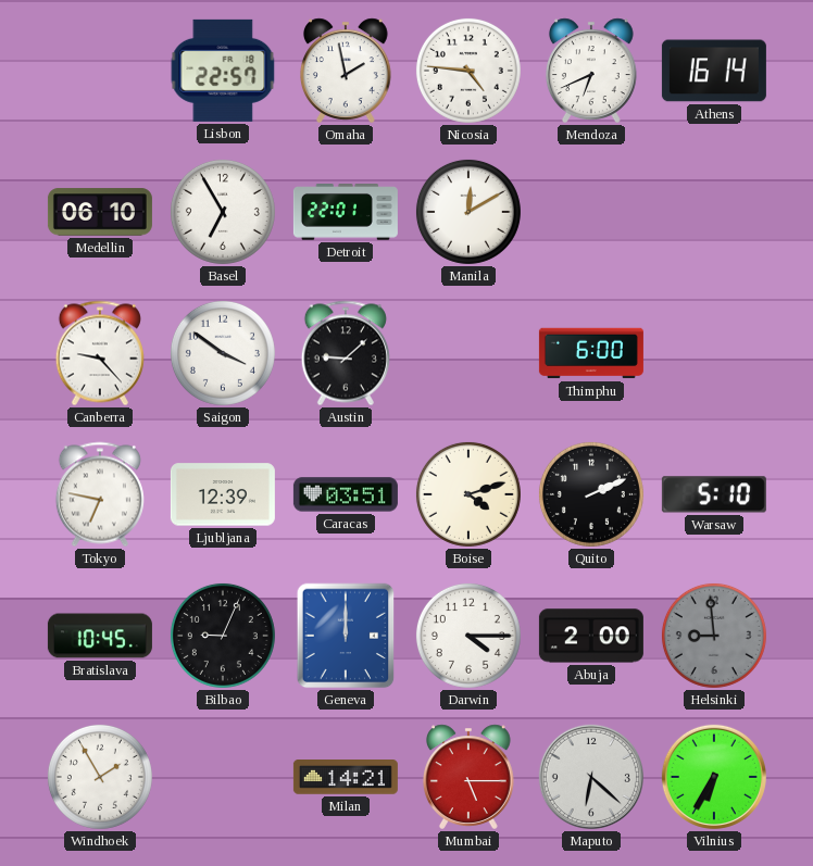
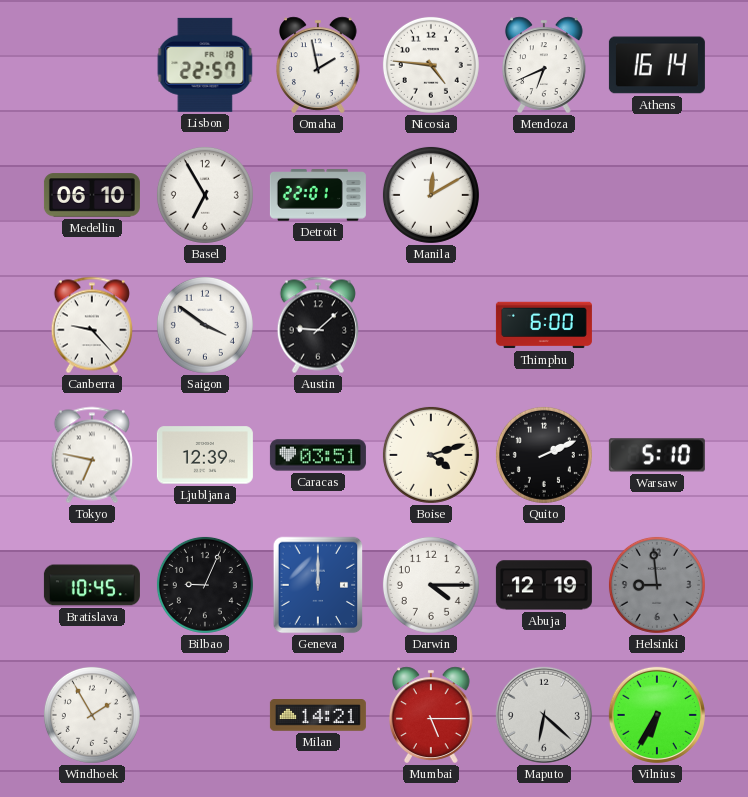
Abuja: 2:00 -> 12:19
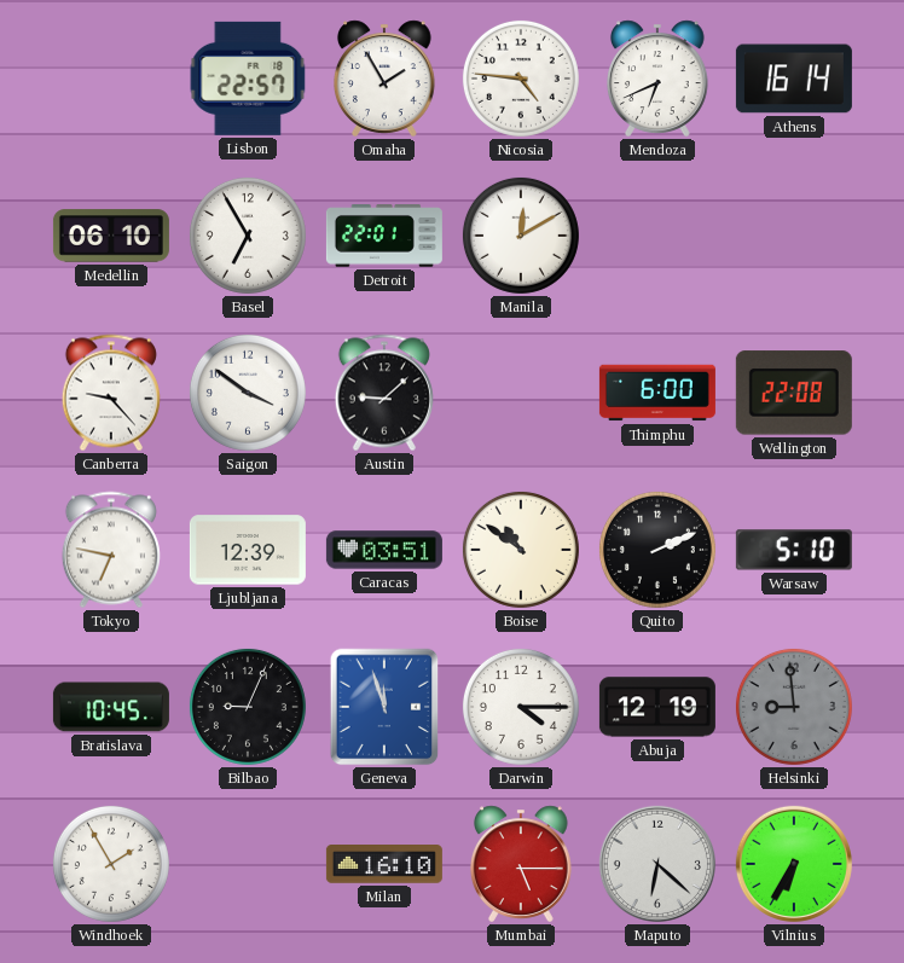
Omaha: 1:58 -> 1:55
Wellington: none -> 22:08
Boise: 4:12 -> 10:51
Geneva: 12:00 -> 11:57
Milan: 14:21 -> 16:10
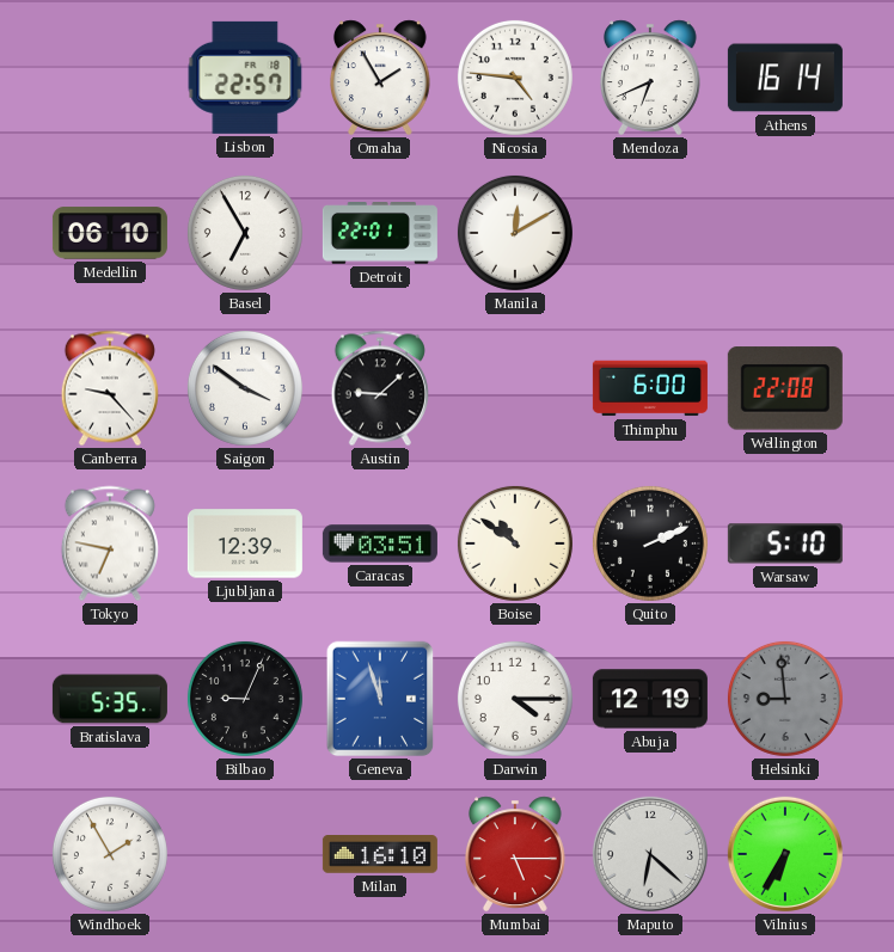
Bratislava: 10:45 -> 5:35
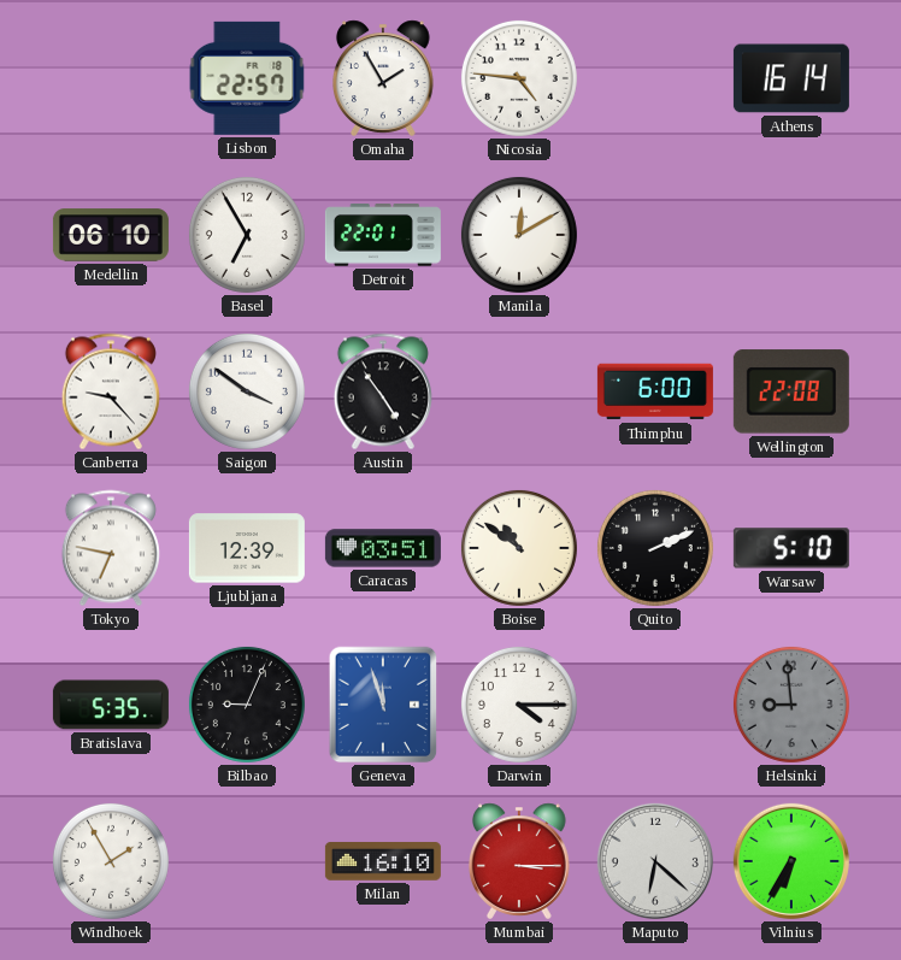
Mendoza: 6:41 -> none
Austin: 9:08 -> 4:54
Abuja: 12:19 -> none
Mumbai: 5:15 -> 3:15
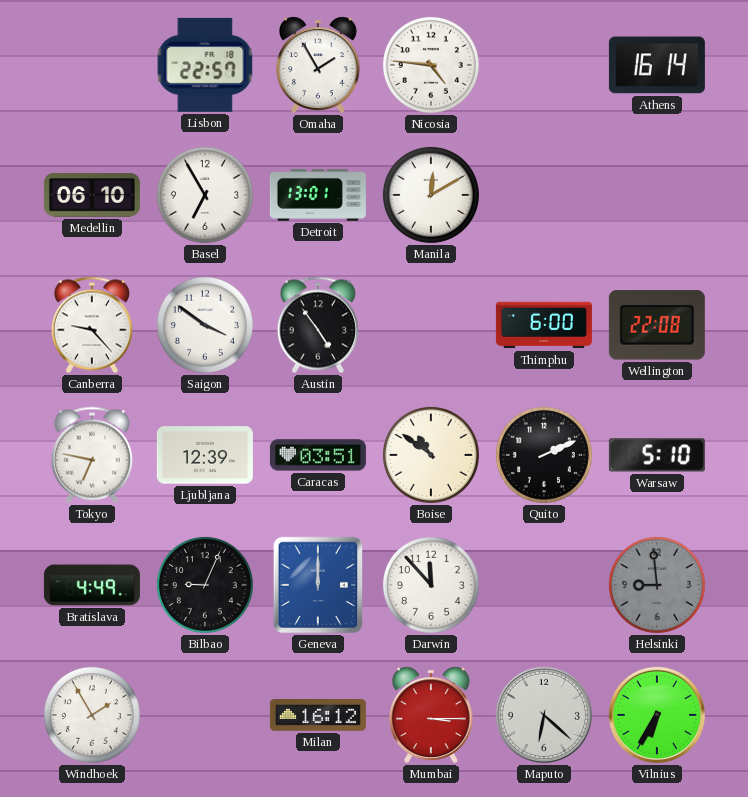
Detroit: 22:01 -> 13:01
Bratislava: 5:35 -> 4:49
Geneva: 11:57 -> 12:00
Darwin: 4:15 -> 11:53
Milan: 16:10 -> 16:12
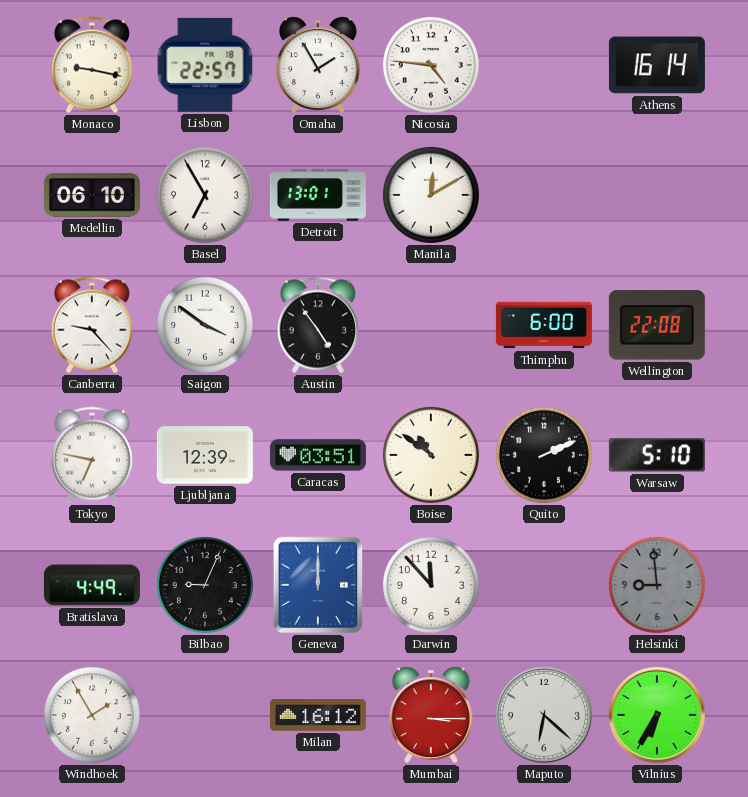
Monaco: none -> 9:17
